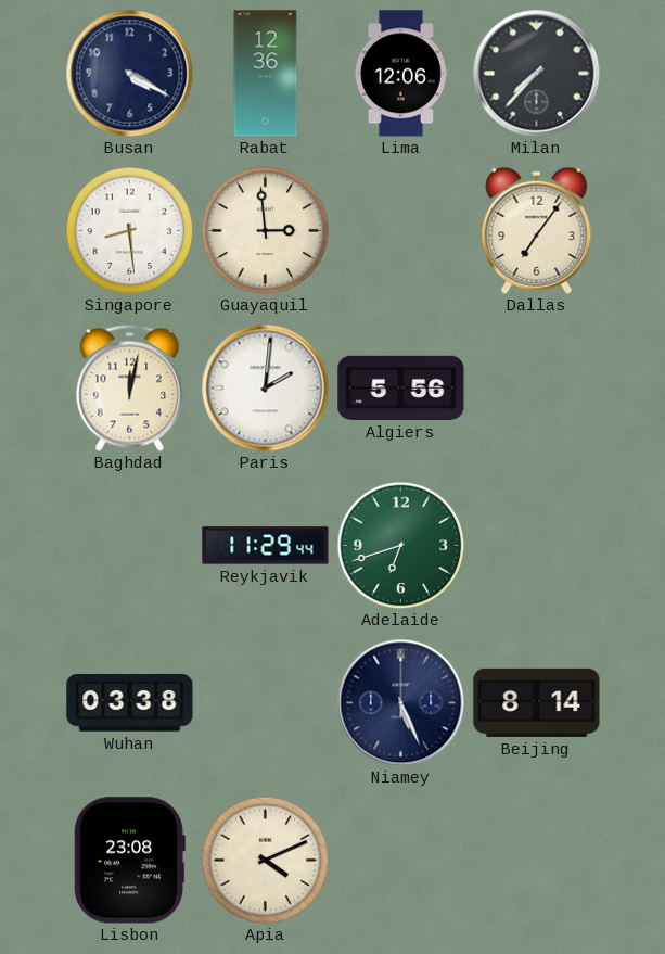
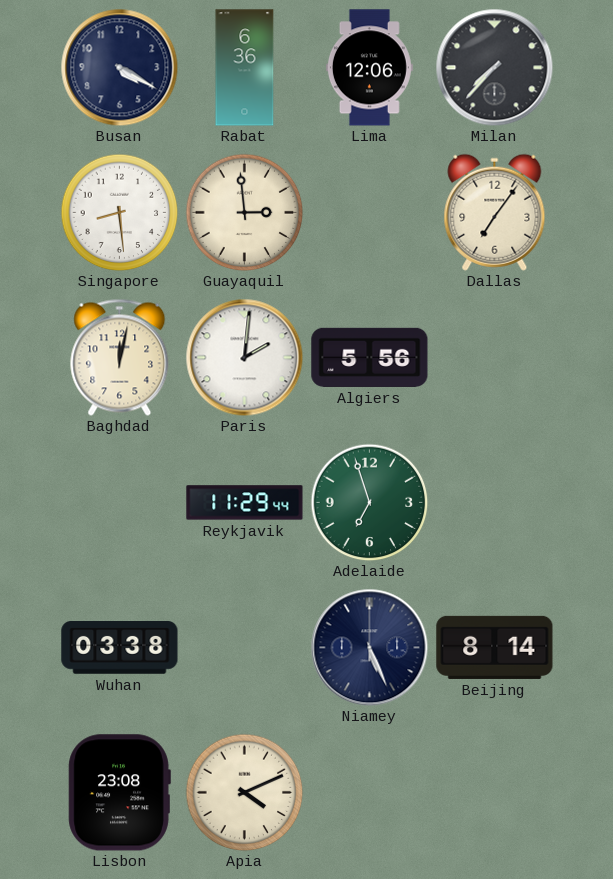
Rabat: 12:36 -> 6:36
Adelaide: 6:42 -> 6:57
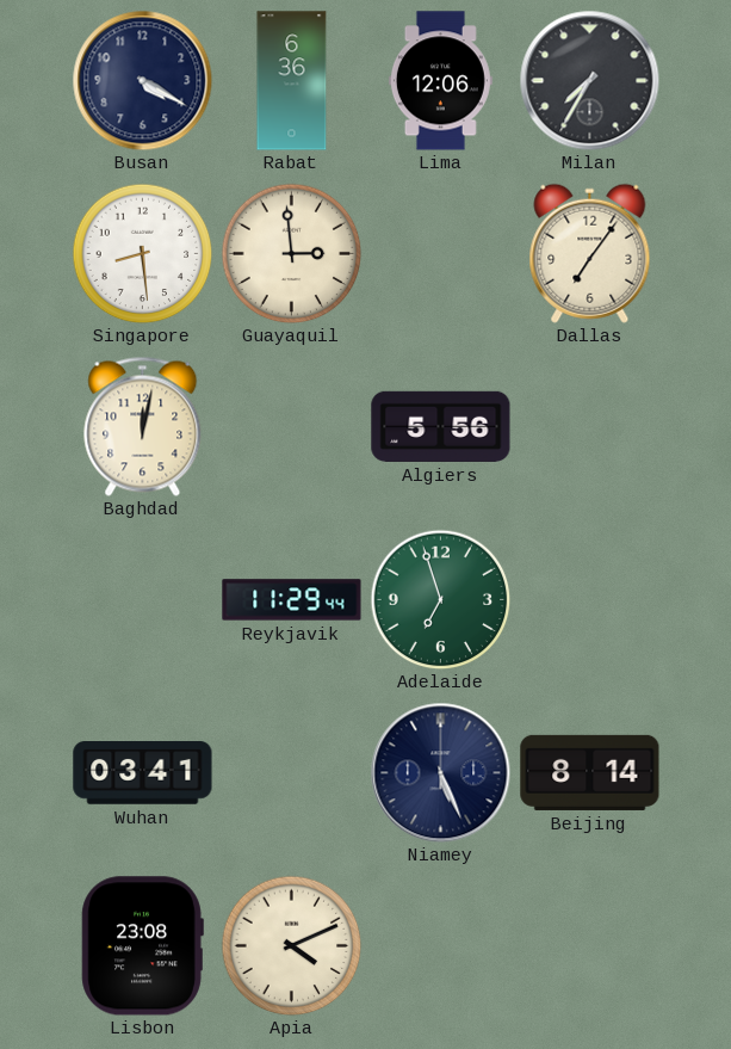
Milan: 7:37 -> 7:35
Paris: 2:01 -> none
Wuhan: 03:38 -> 03:41
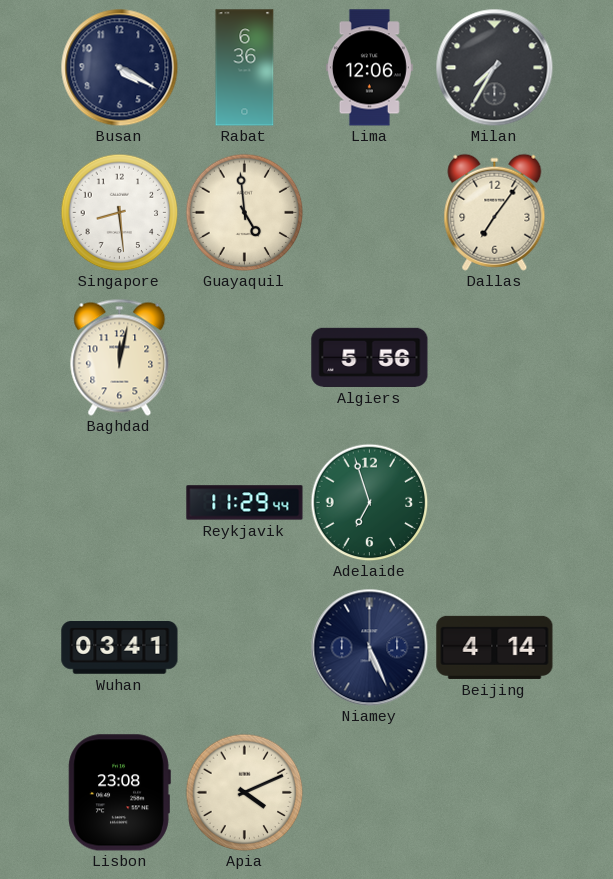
Guayaquil: 2:59 -> 4:59
Beijing: 8:14 -> 4:14
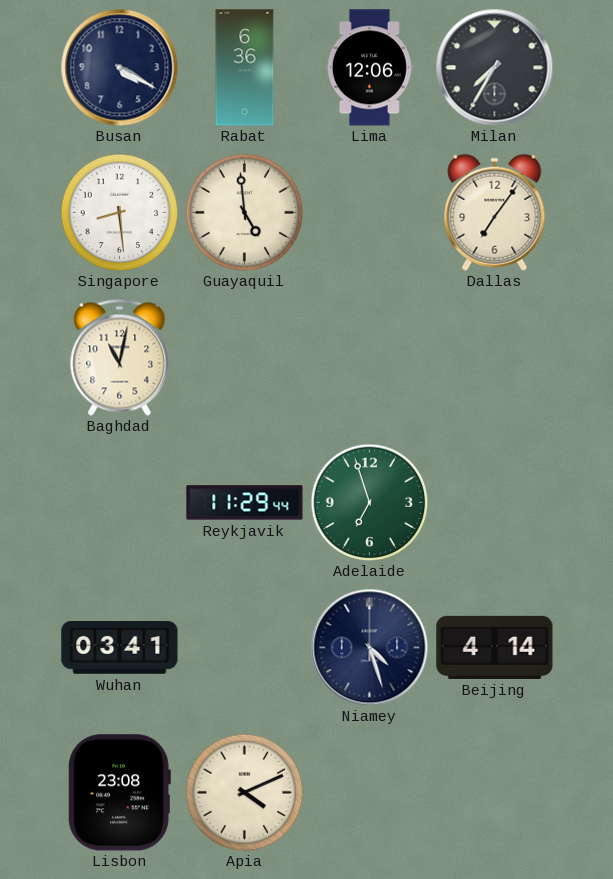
Baghdad: 12:02 -> 11:02
Algiers: 5:56 -> none
Niamey: 5:26 -> 4:27
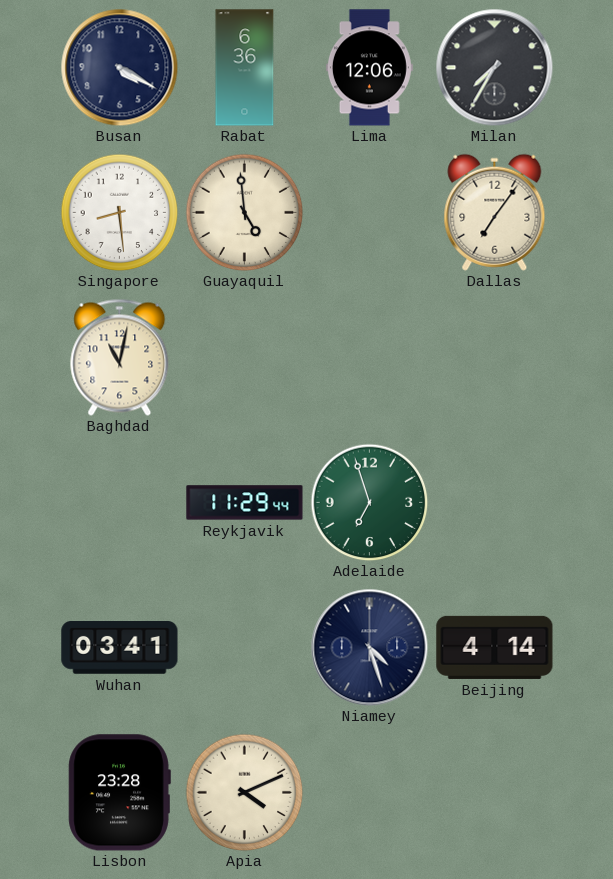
Lisbon: 23:08 -> 23:28
